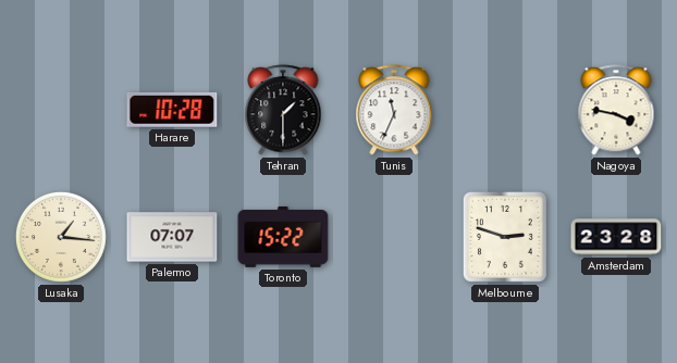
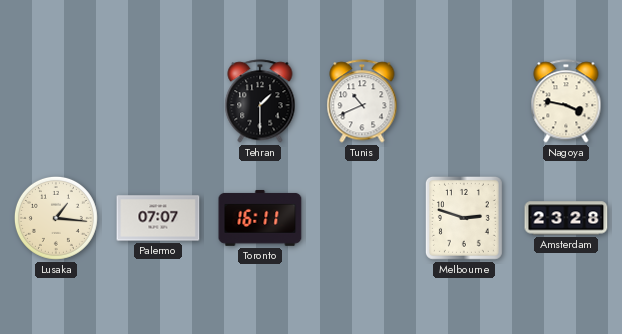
Harare: 10:28 -> none
Tunis: 11:34 -> 10:41
Toronto: 15:22 -> 16:11
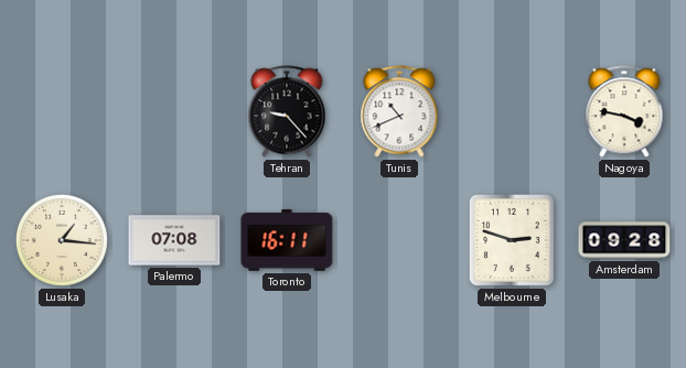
Tehran: 1:30 -> 9:23
Palermo: 07:07 -> 07:08
Amsterdam: 23:28 -> 09:28
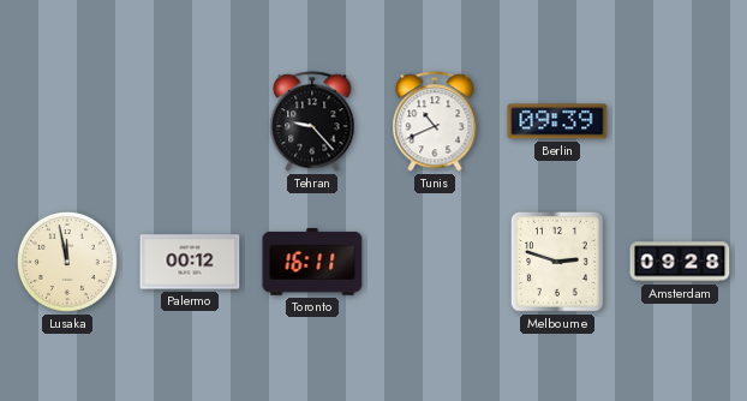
Berlin: none -> 09:39
Nagoya: 3:47 -> none
Lusaka: 1:16 -> 11:58
Palermo: 07:08 -> 00:12
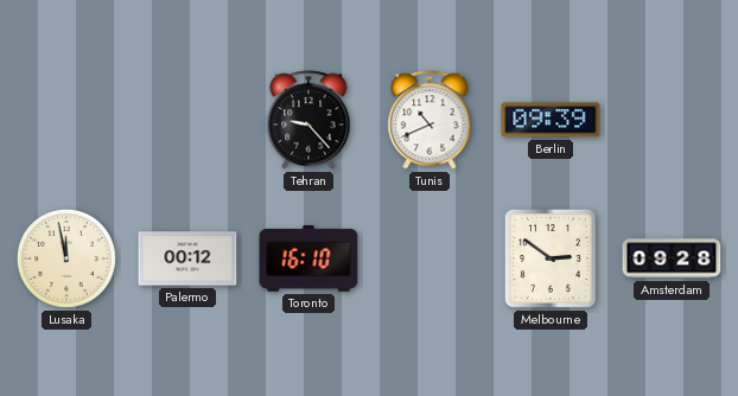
Toronto: 16:11 -> 16:10
Melbourne: 2:48 -> 2:51
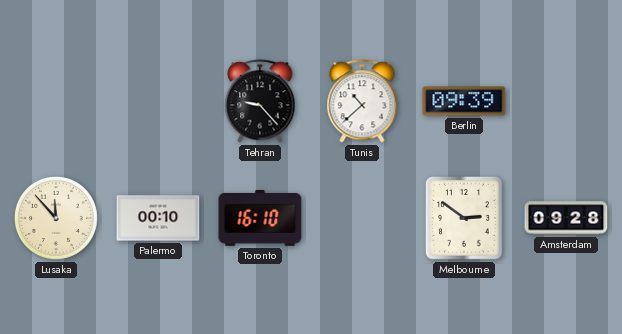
Tunis: 10:41 -> 10:38
Lusaka: 11:58 -> 11:53
Palermo: 00:12 -> 00:10
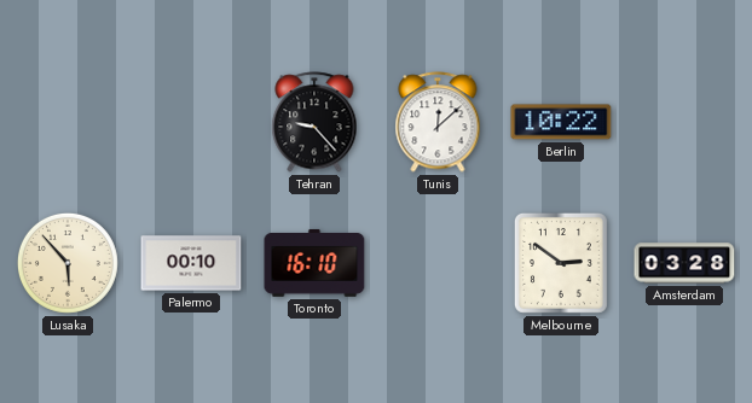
Tunis: 10:38 -> 12:08
Berlin: 09:39 -> 10:22
Lusaka: 11:53 -> 5:53
Amsterdam: 09:28 -> 03:28
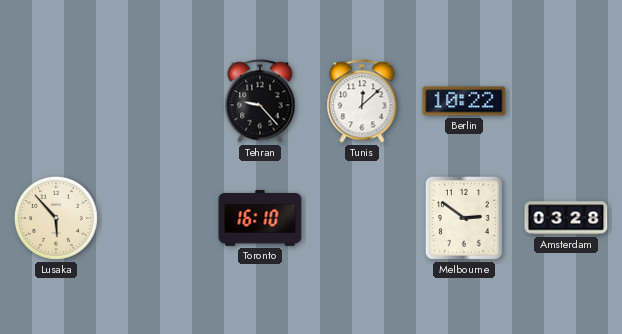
Palermo: 00:10 -> none
